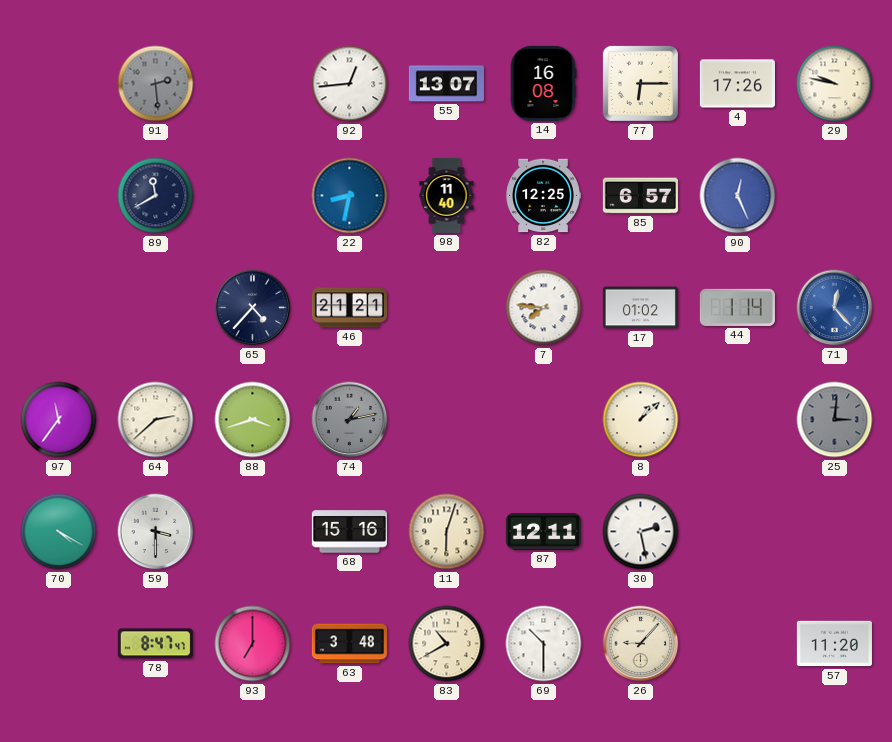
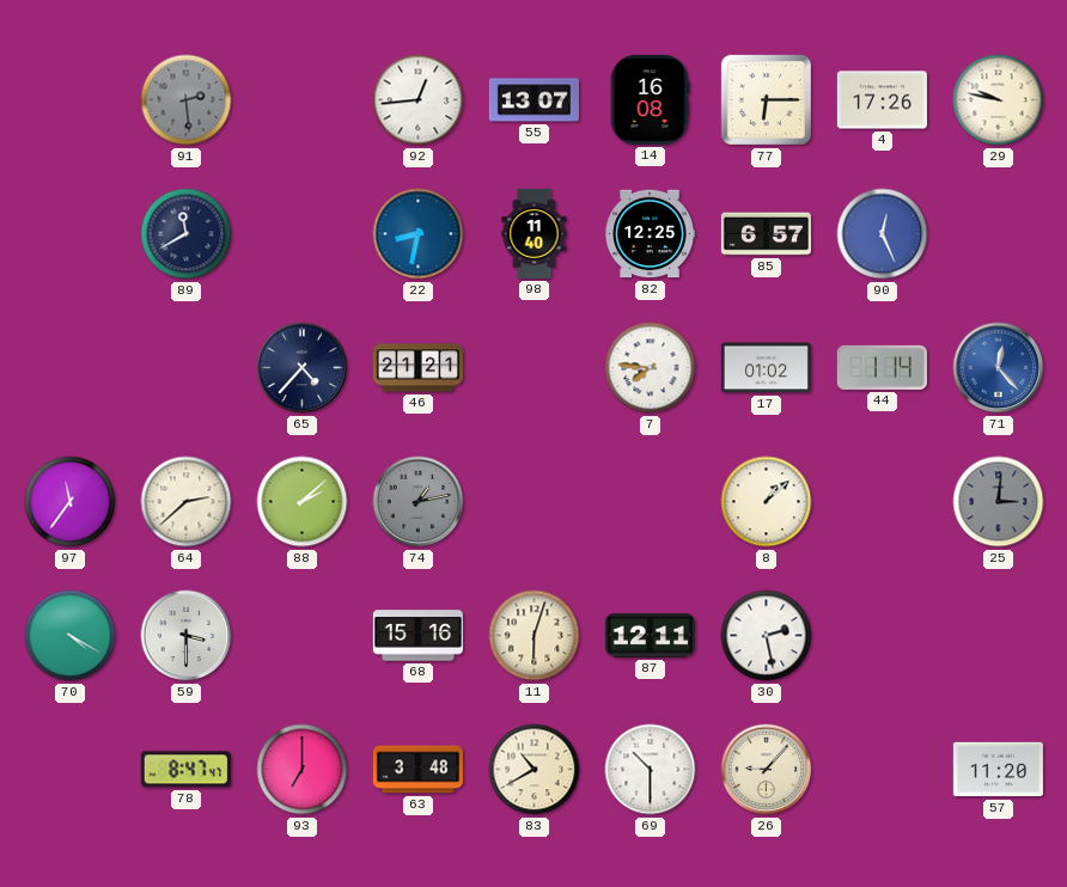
88: 3:42 -> 2:08
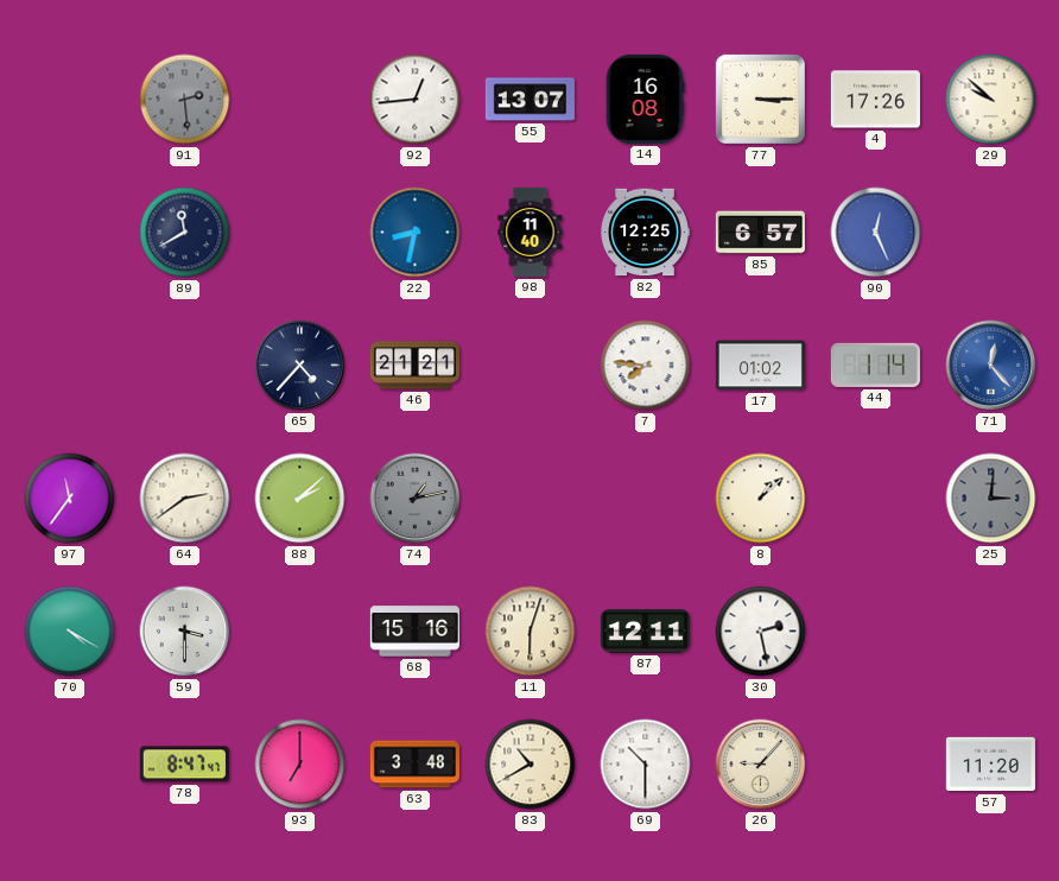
77: 6:15 -> 3:15
29: 9:47 -> 9:52
64: 2:38 -> 2:39
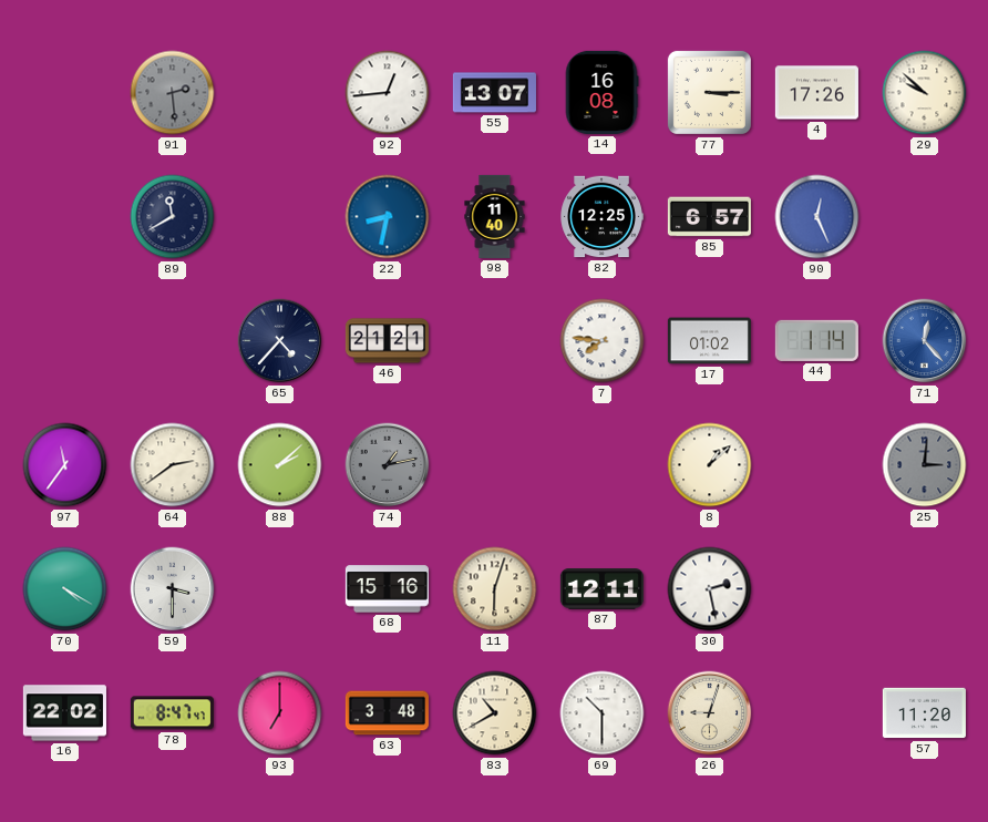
16: none -> 22:02
26: 9:07 -> 9:03
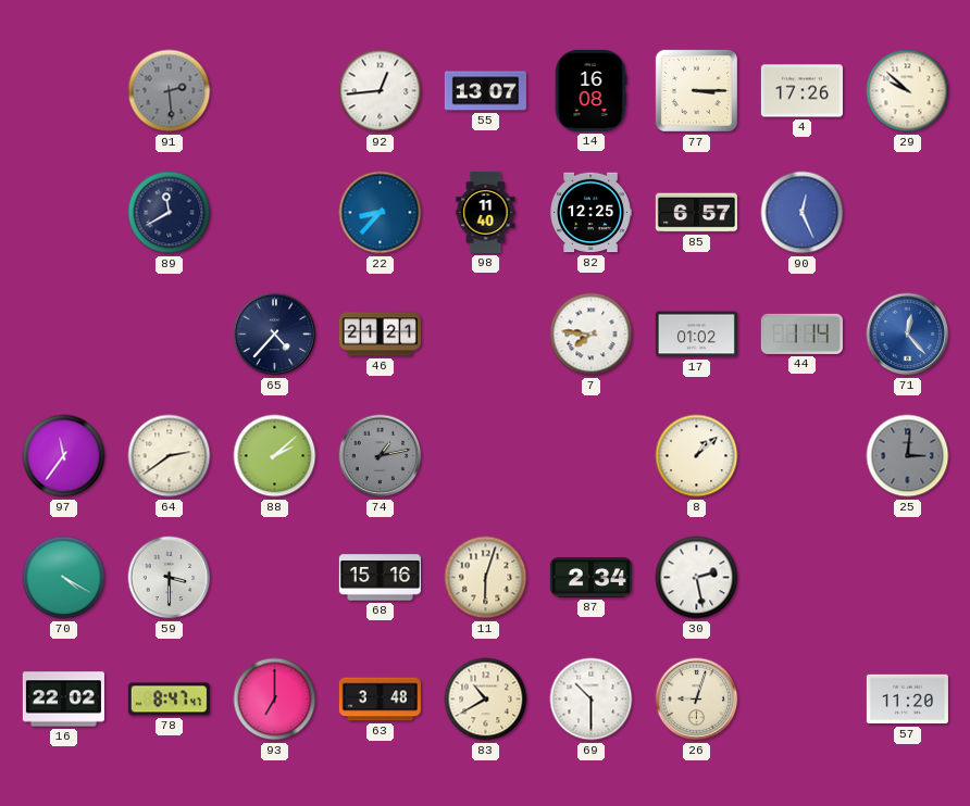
22: 8:32 -> 8:37
87: 12:11 -> 2:34
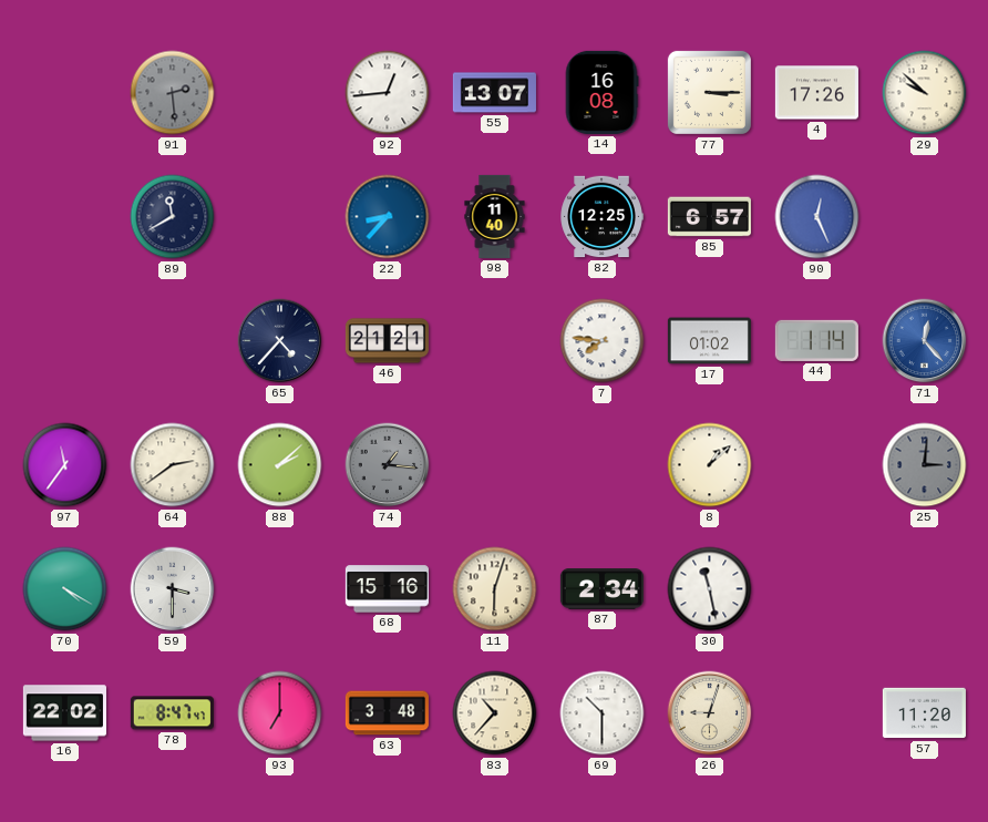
74: 1:13 -> 1:16
30: 2:28 -> 11:28
83: 10:40 -> 10:37
